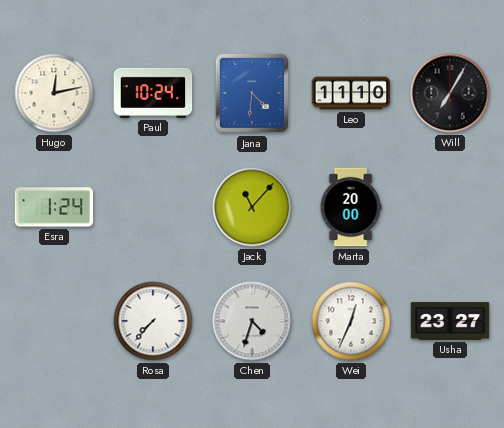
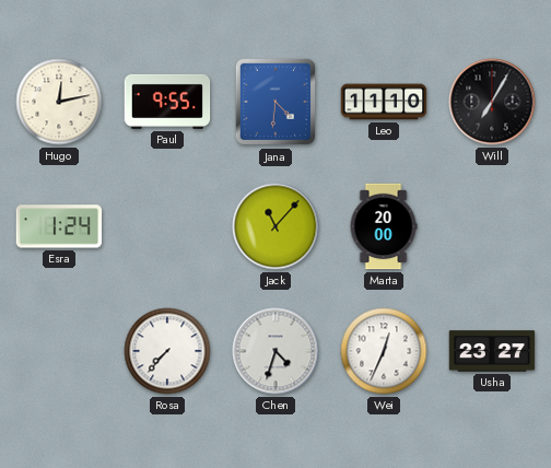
Paul: 10:24 -> 9:55
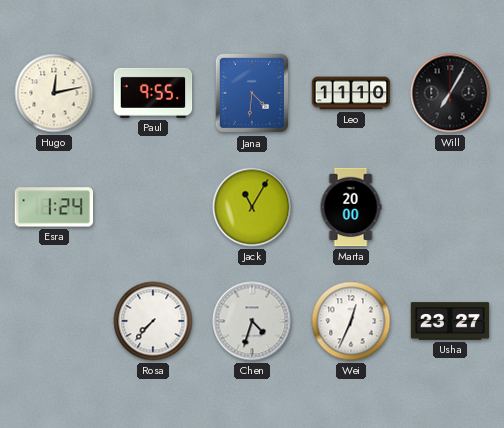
Jack: 11:07 -> 11:05
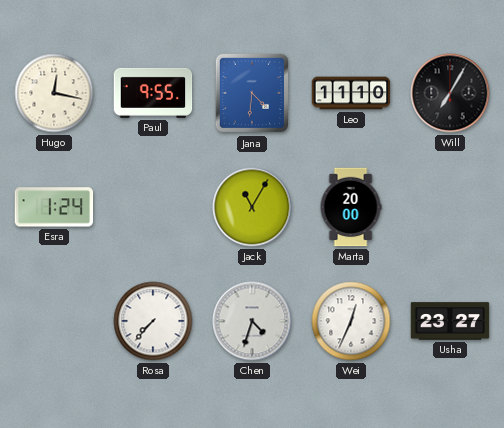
Hugo: 12:13 -> 12:17
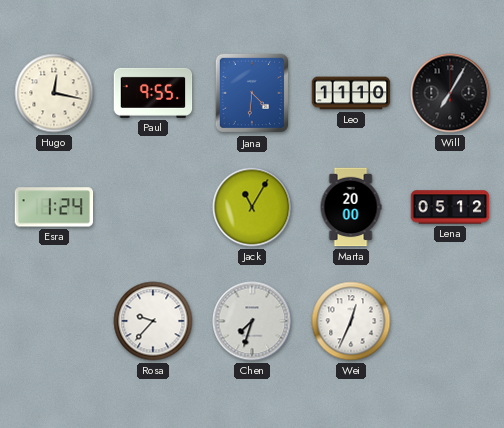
Lena: none -> 05:12
Rosa: 7:37 -> 9:37
Chen: 4:33 -> 7:33
Usha: 23:27 -> none
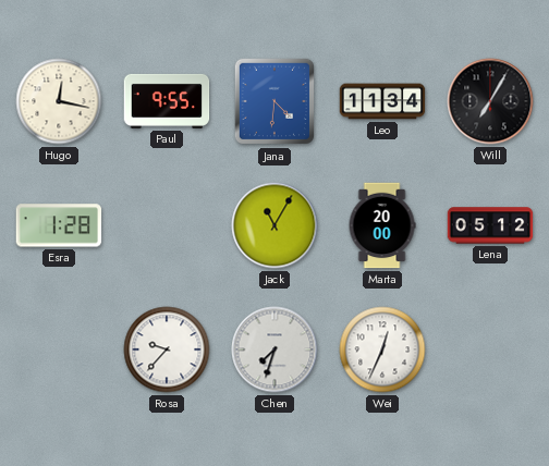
Leo: 11:10 -> 11:34
Esra: 1:24 -> 1:28
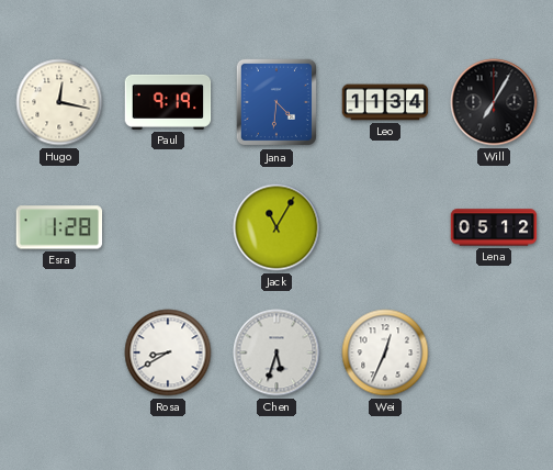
Paul: 9:55 -> 9:19
Marta: 20:00 -> none
Rosa: 9:37 -> 8:40
Chen: 7:33 -> 5:33
